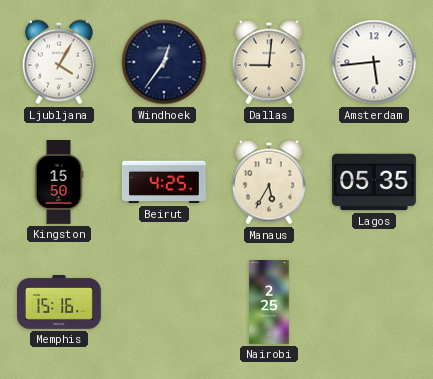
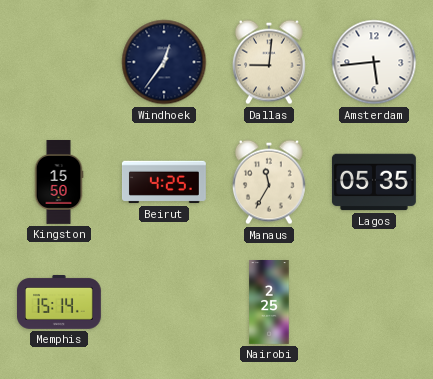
Ljubljana: 4:05 -> none
Manaus: 5:35 -> 11:35
Memphis: 15:16 -> 15:14
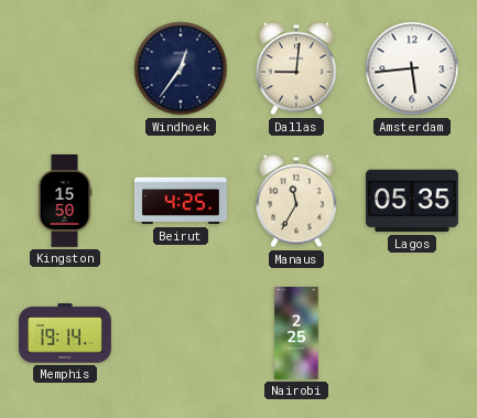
Memphis: 15:14 -> 19:14
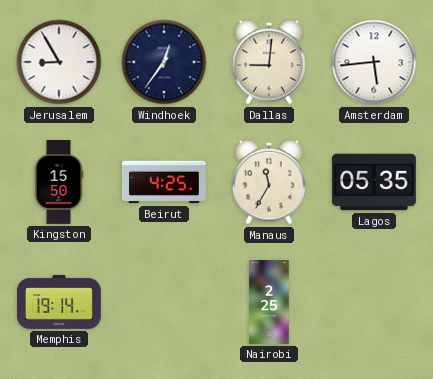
Jerusalem: none -> 8:55
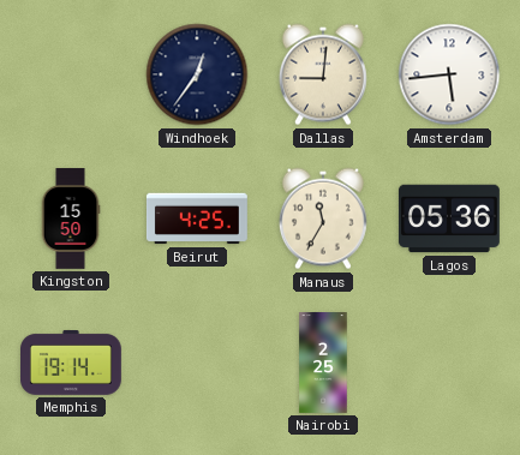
Jerusalem: 8:55 -> none
Lagos: 05:35 -> 05:36
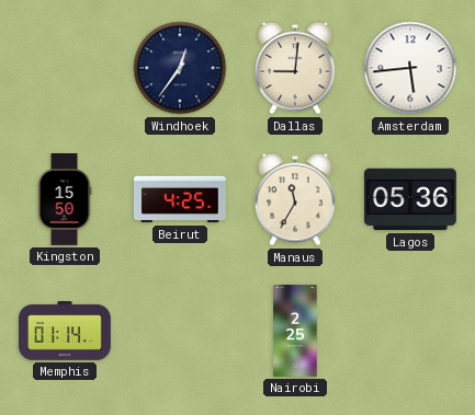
Memphis: 19:14 -> 01:14
